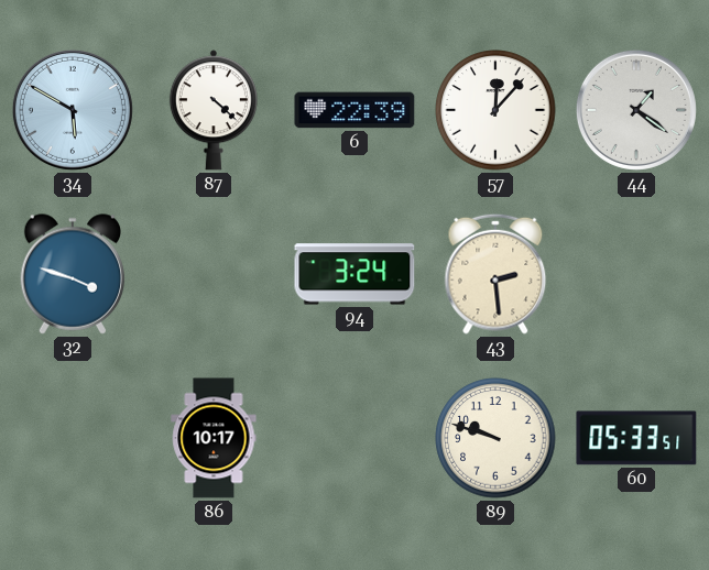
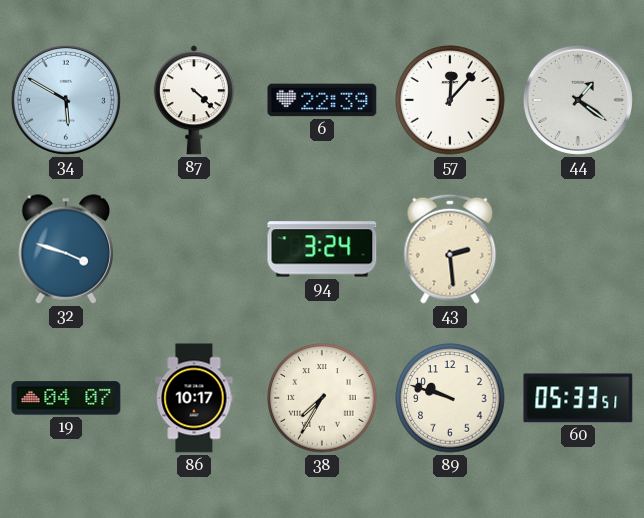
19: none -> 04:07
38: none -> 7:35
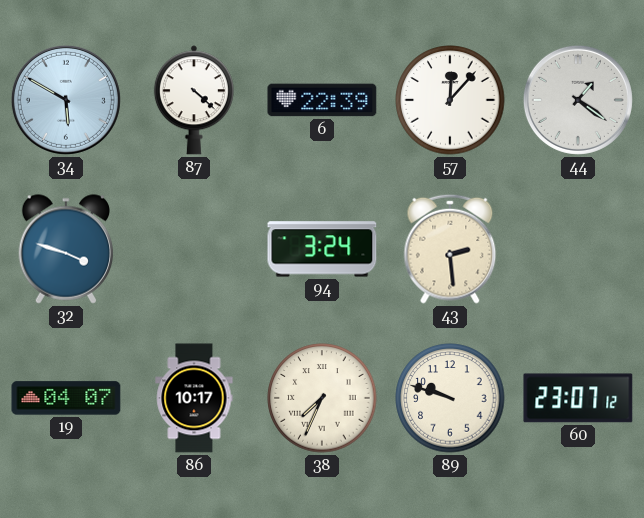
38: 7:35 -> 7:34
60: 05:33 -> 23:07
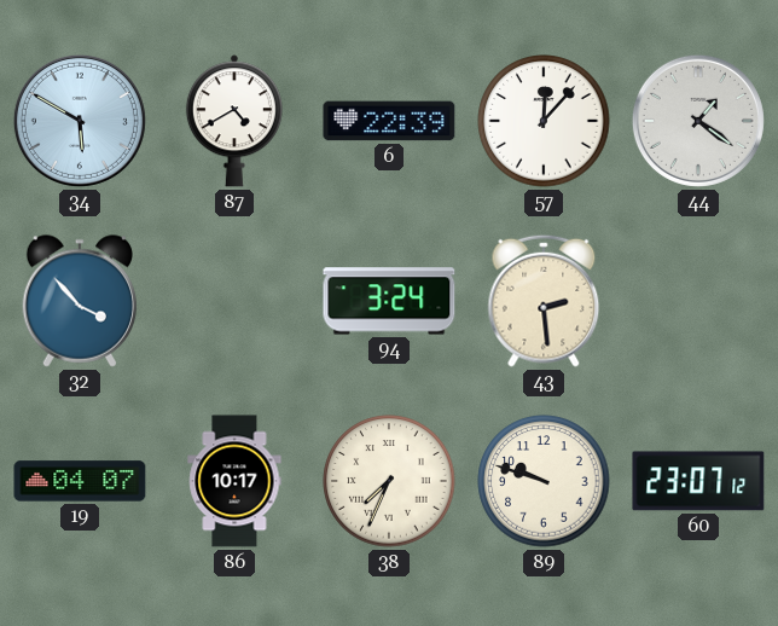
87: 4:22 -> 4:40
32: 3:48 -> 3:53
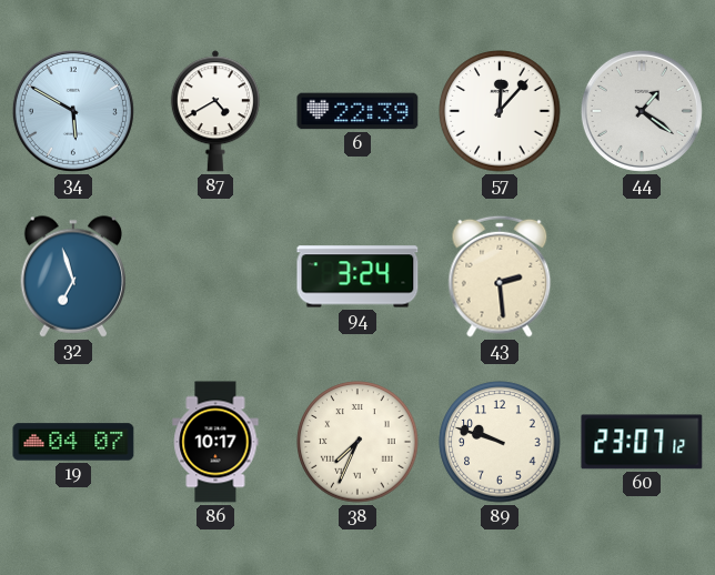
32: 3:53 -> 6:57
